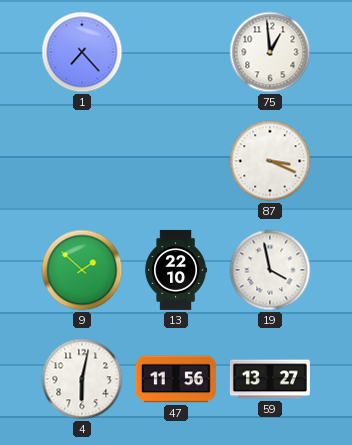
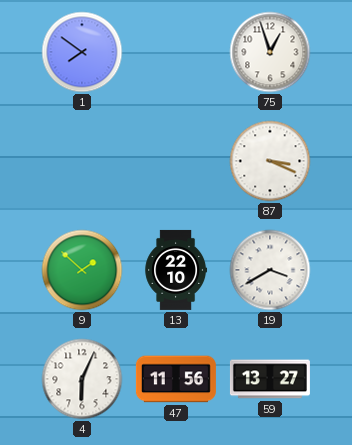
1: 7:23 -> 7:51
75: 12:59 -> 12:57
19: 3:58 -> 3:40
4: 6:02 -> 6:04
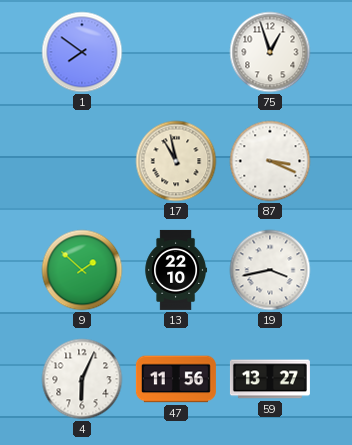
17: none -> 10:58
19: 3:40 -> 3:43
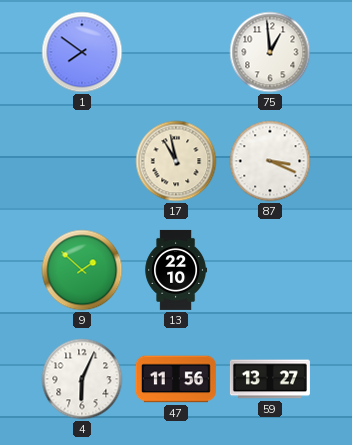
75: 12:57 -> 12:59
19: 3:43 -> none
